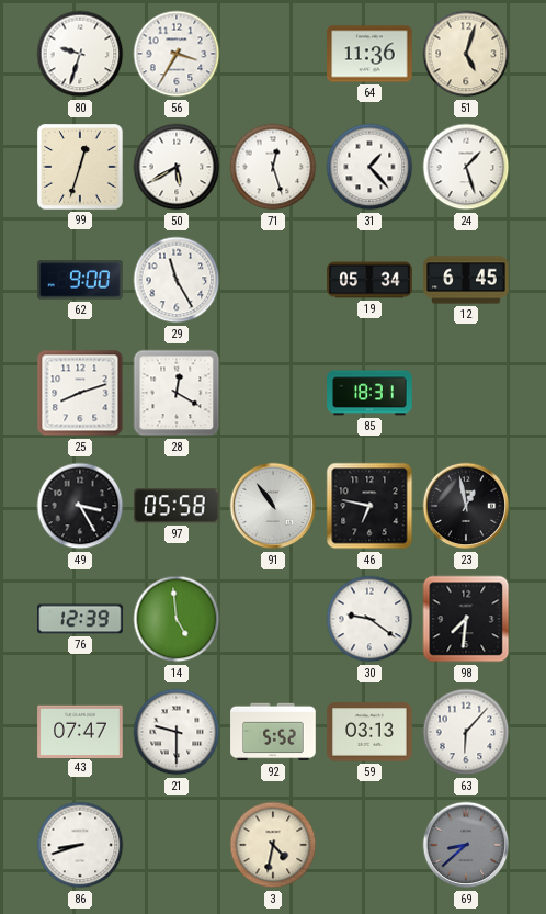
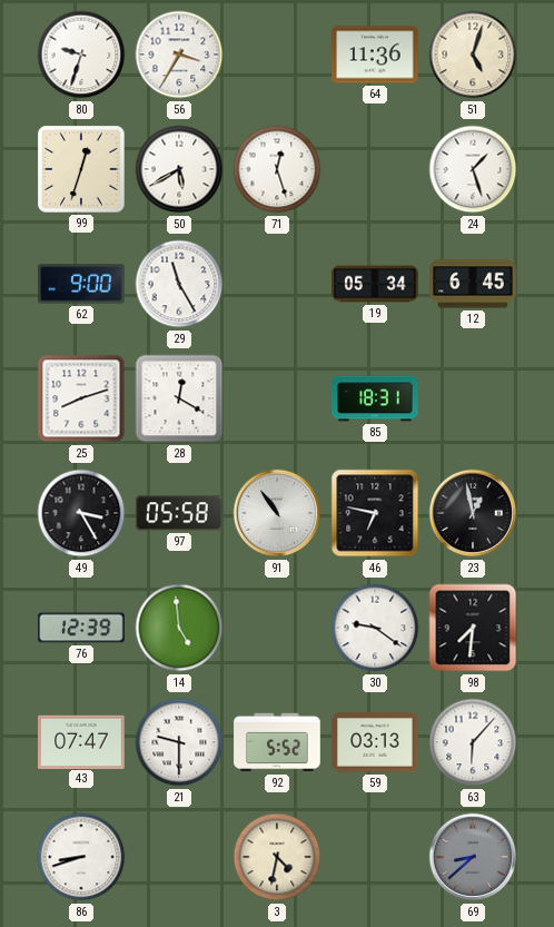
31: 1:23 -> none
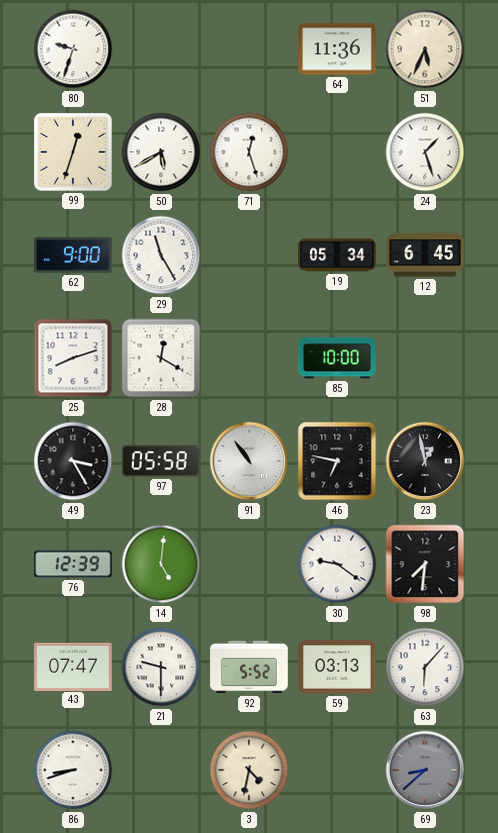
56: 3:35 -> none
51: 5:03 -> 5:34
85: 18:31 -> 10:00
14: 4:59 -> 5:01
